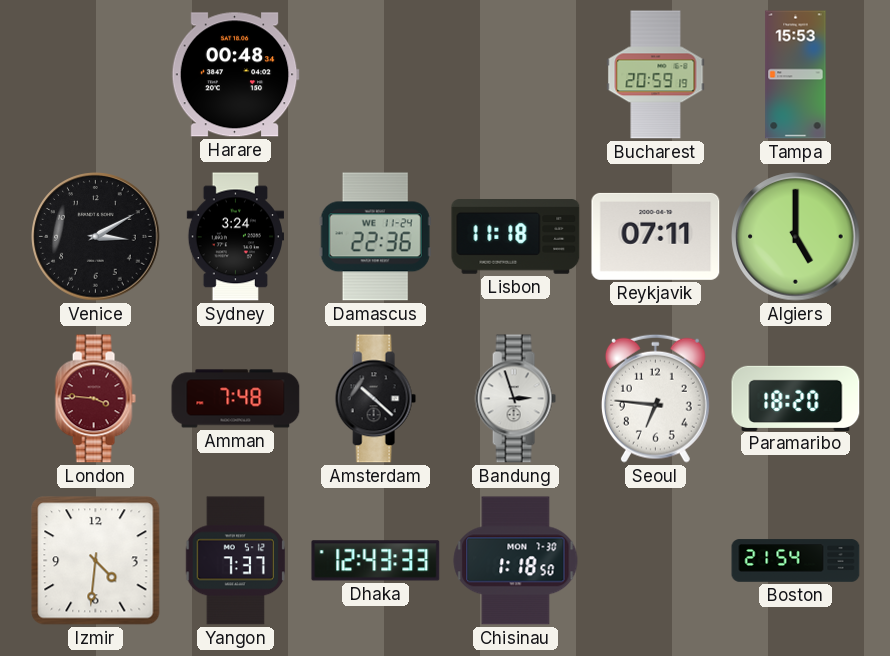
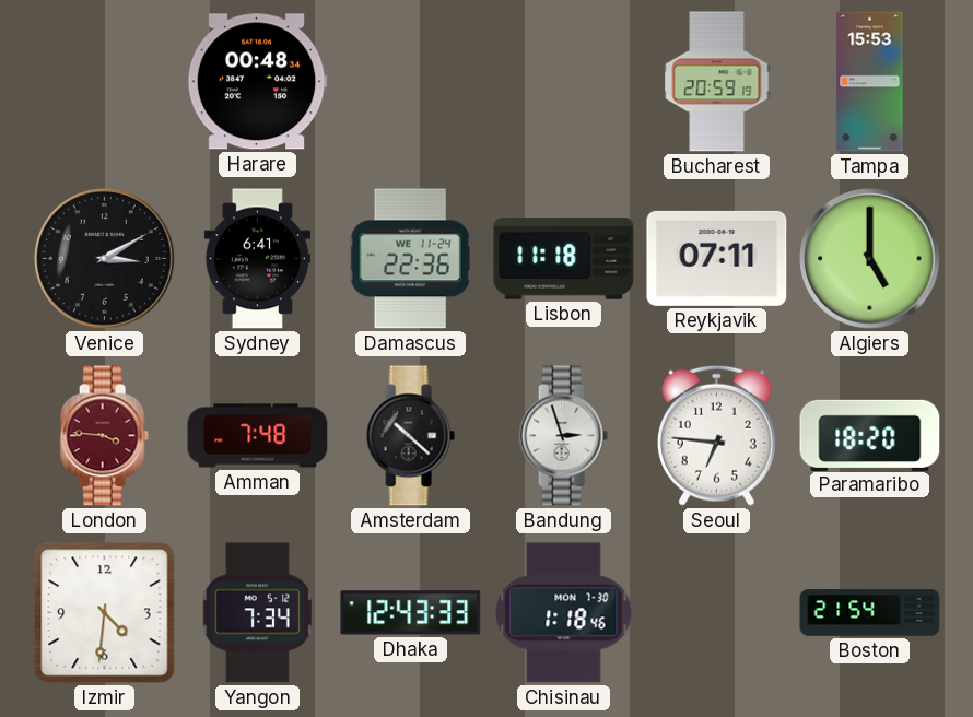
Sydney: 3:24 -> 6:41
Yangon: 7:37 -> 7:34
Chisinau: 1:18:50 -> 1:18:46
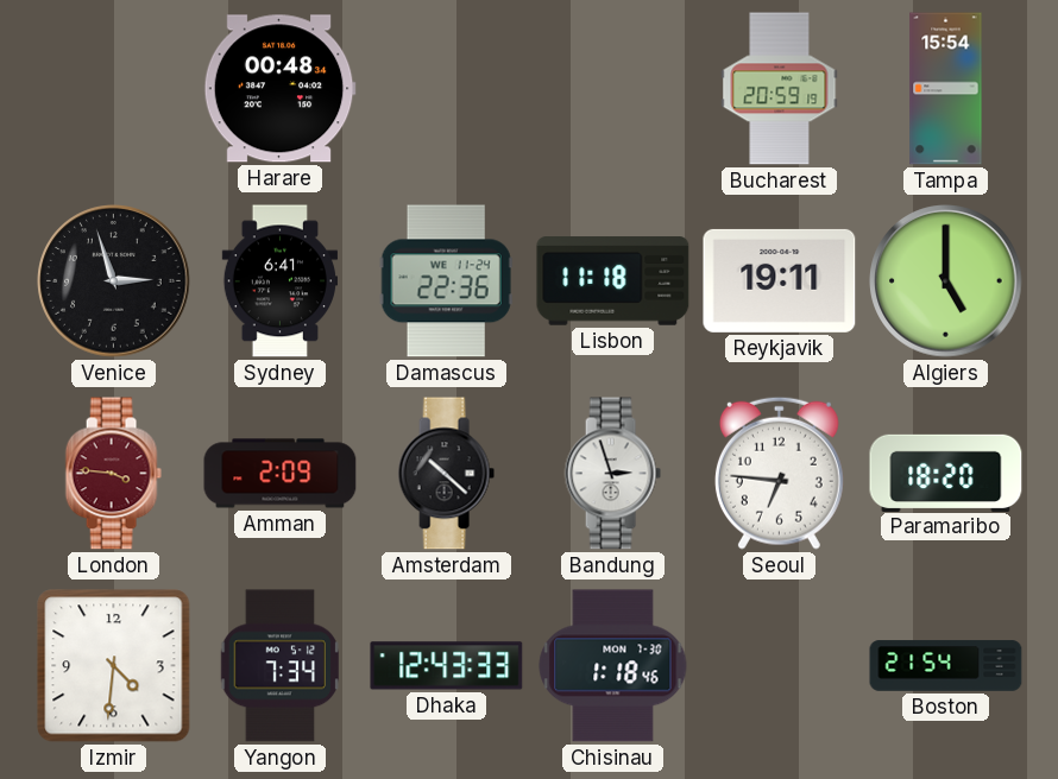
Tampa: 15:53 -> 15:54
Venice: 3:10 -> 2:57
Reykjavik: 07:11 -> 19:11
Amman: 7:48 -> 2:09
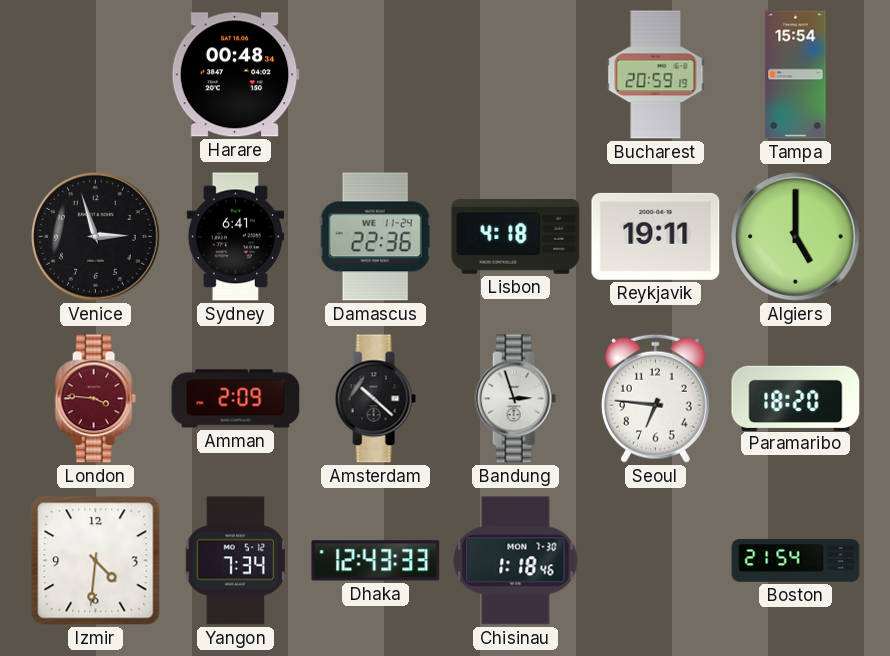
Lisbon: 11:18 -> 4:18
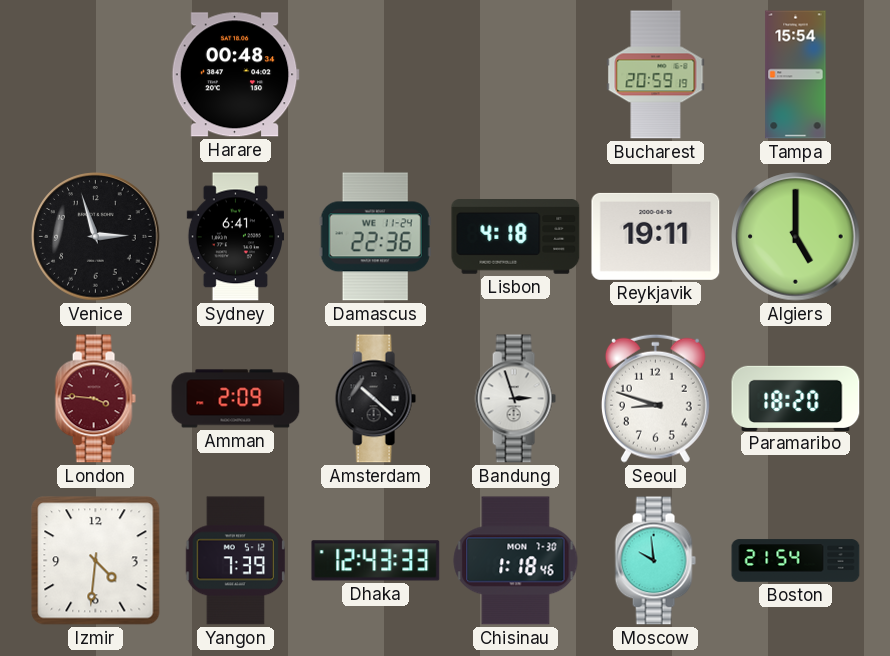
Seoul: 6:46 -> 8:48
Yangon: 7:34 -> 7:39
Moscow: none -> 9:59
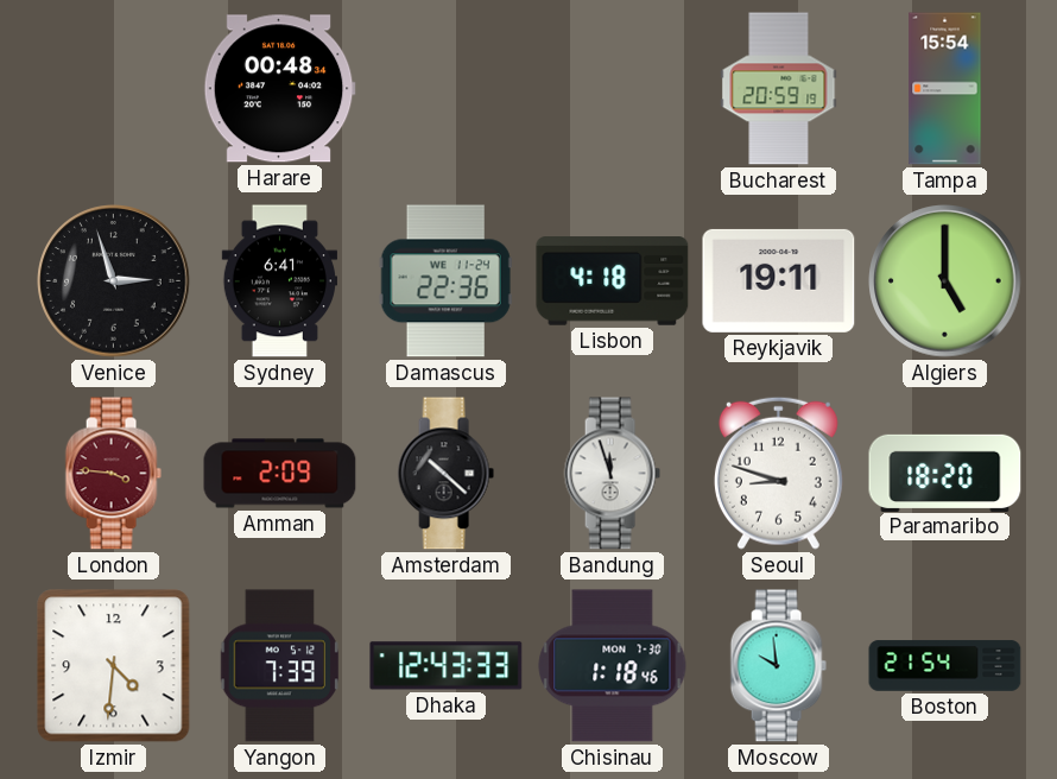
Bandung: 2:57 -> 11:57
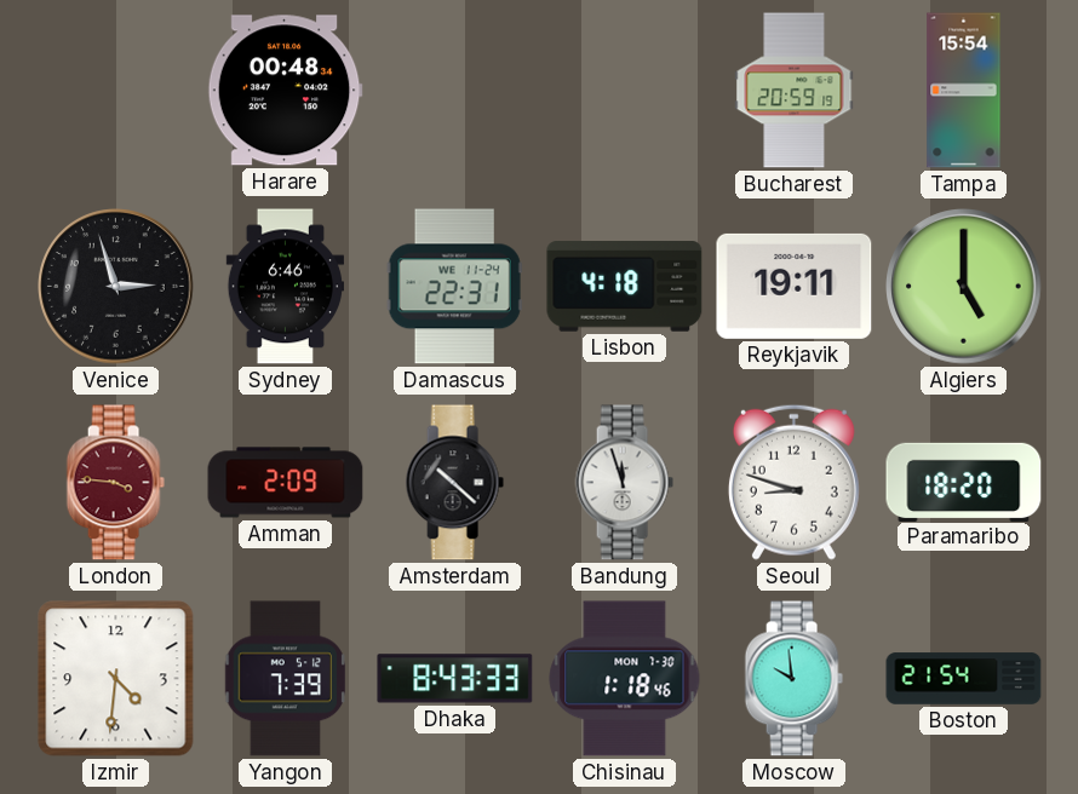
Sydney: 6:41 -> 6:46
Damascus: 22:36 -> 22:31
Dhaka: 12:43 -> 8:43
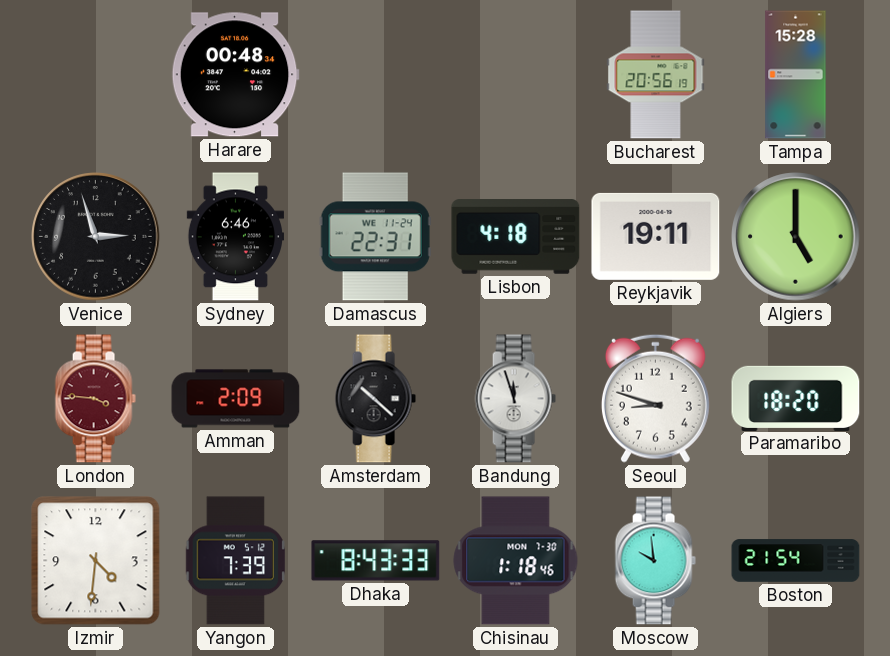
Bucharest: 20:59 -> 20:56
Tampa: 15:54 -> 15:28
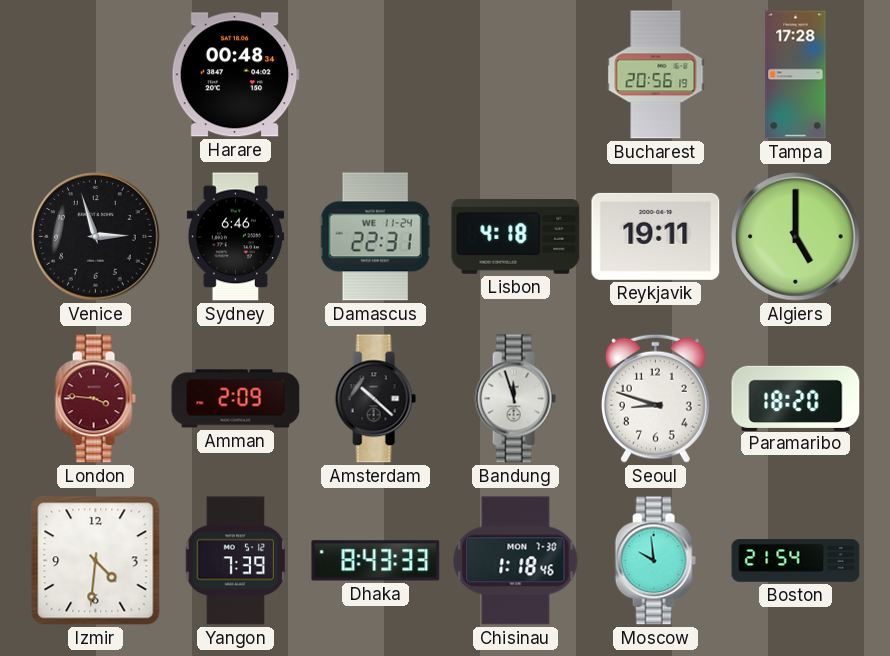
Tampa: 15:28 -> 17:28
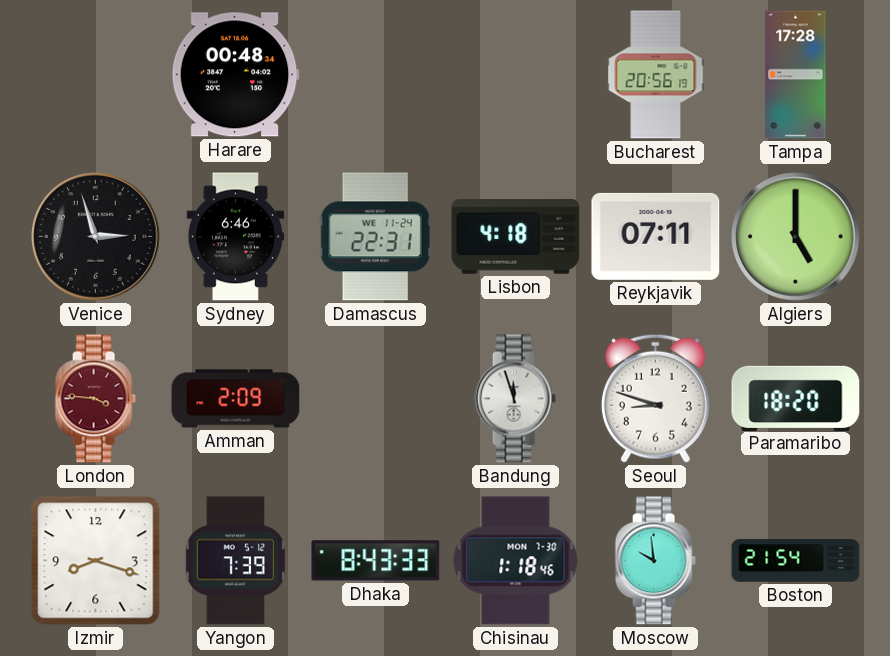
Reykjavik: 19:11 -> 07:11
Amsterdam: 10:22 -> none
Izmir: 4:31 -> 8:18
